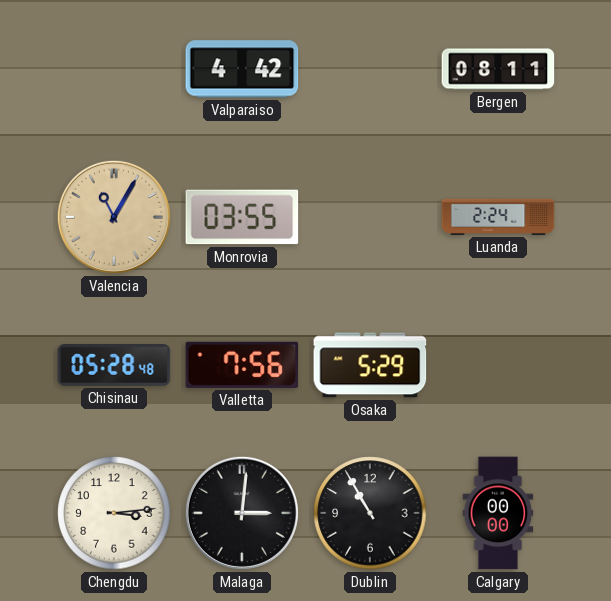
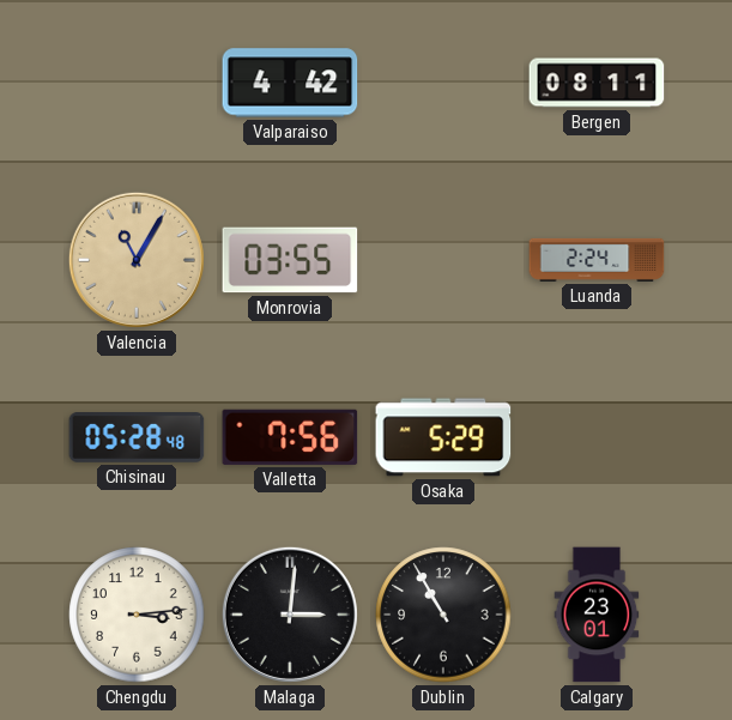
Calgary: 00:00 -> 23:01
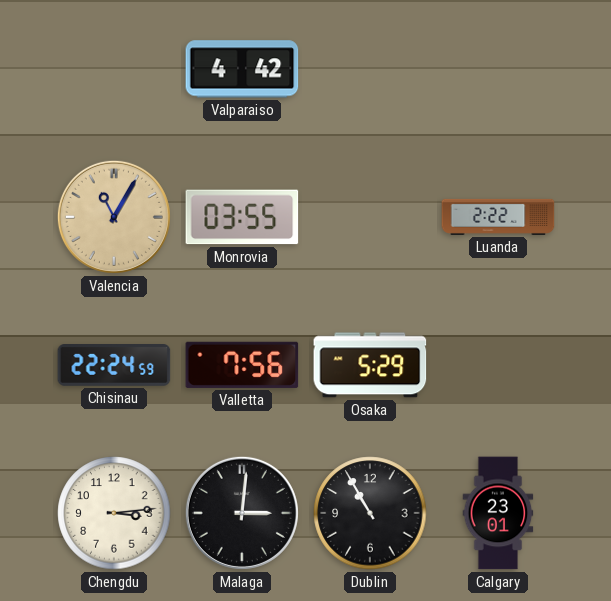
Bergen: 08:11 -> none
Luanda: 2:24 -> 2:22
Chisinau: 05:28 -> 22:24
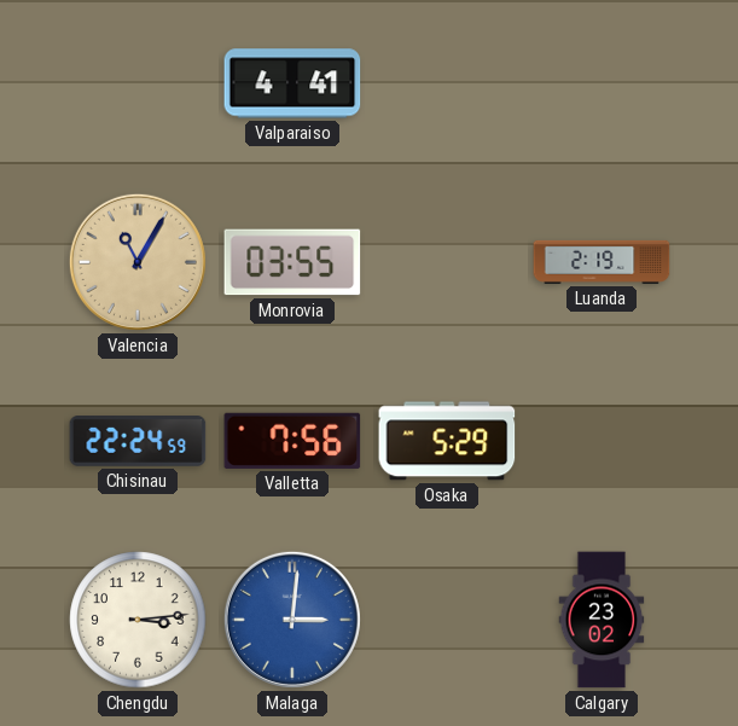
Valparaiso: 4:42 -> 4:41
Luanda: 2:22 -> 2:19
Malaga dial: black -> blue
Dublin: 10:55 -> none
Calgary: 23:01 -> 23:02
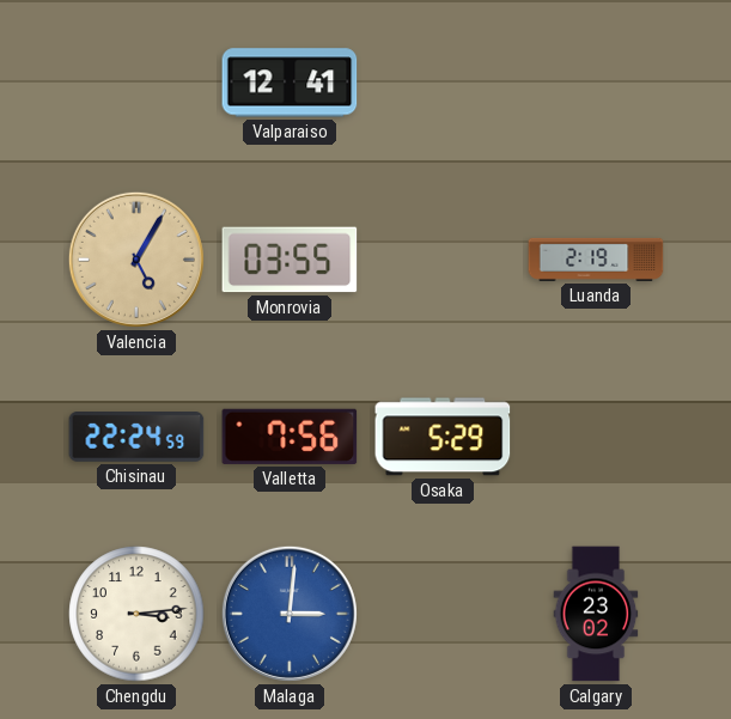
Valparaiso: 4:41 -> 12:41
Valencia: 11:05 -> 5:05
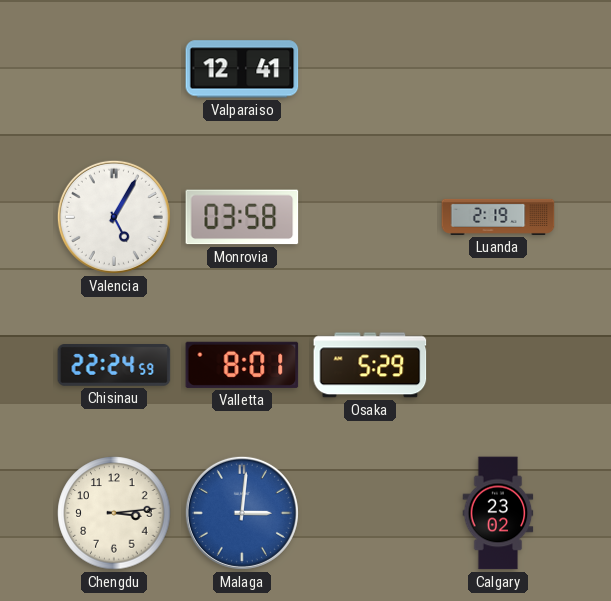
Valencia dial: champagne -> white
Monrovia: 03:55 -> 03:58
Valletta: 7:56 -> 8:01
